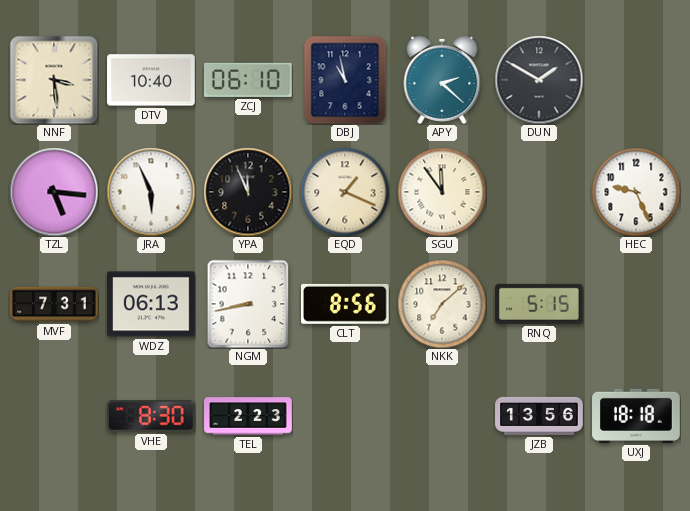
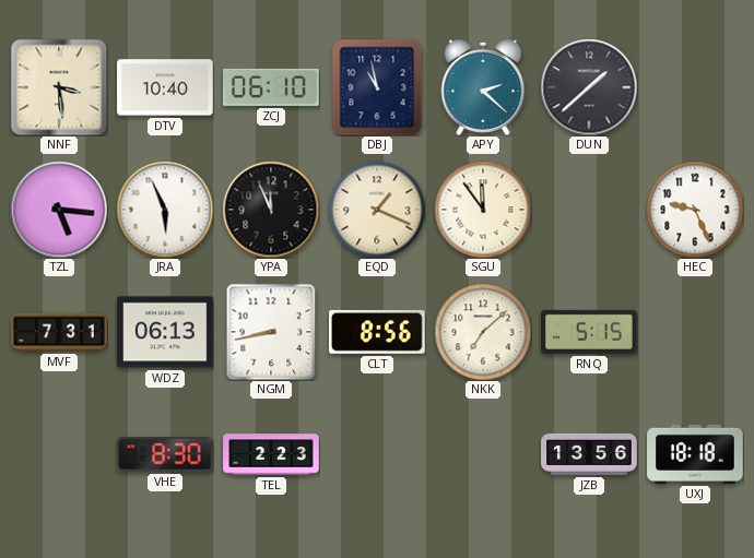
DUN: 1:50 -> 1:38
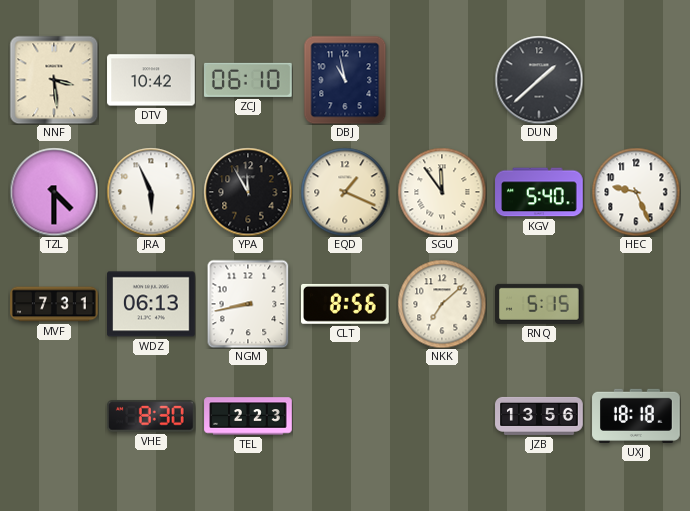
DTV: 10:40 -> 10:42
APY: 2:22 -> none
TZL: 5:16 -> 4:30
YPA: 11:56 -> 11:55
KGV: none -> 5:40
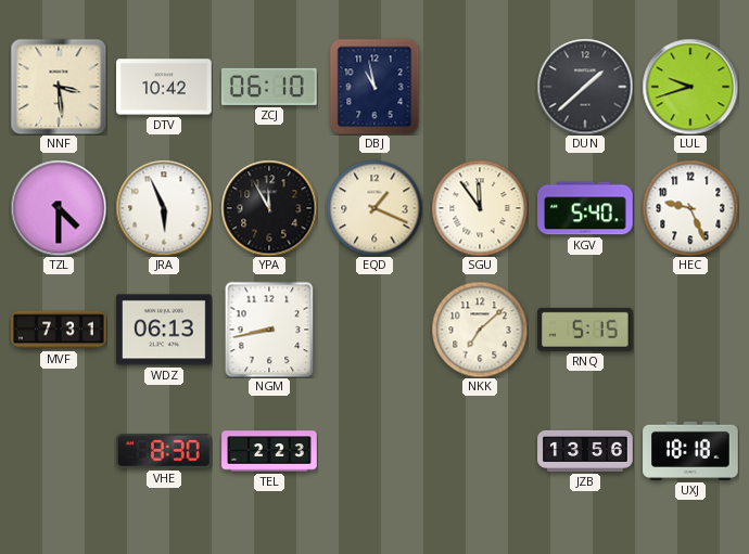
LUL: none -> 9:42
CLT: 8:56 -> none
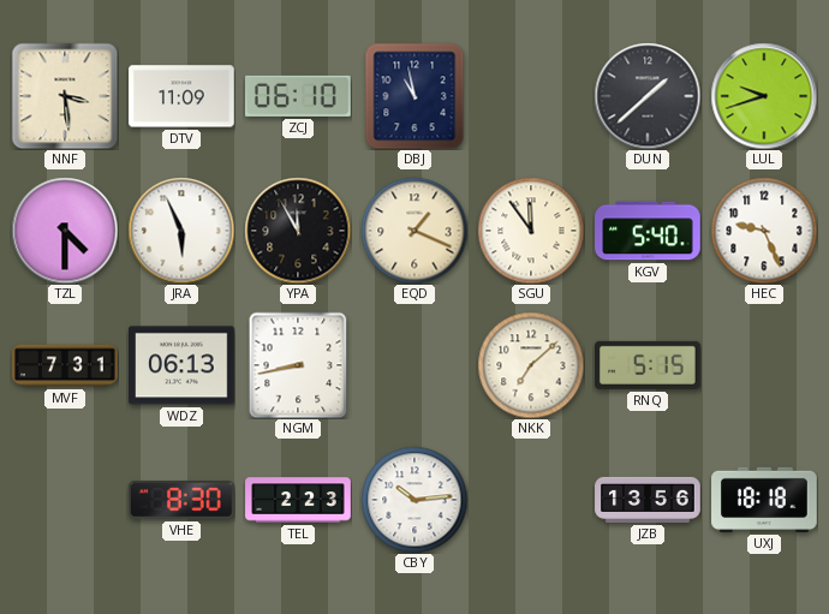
DTV: 10:42 -> 11:09
CBY: none -> 10:14
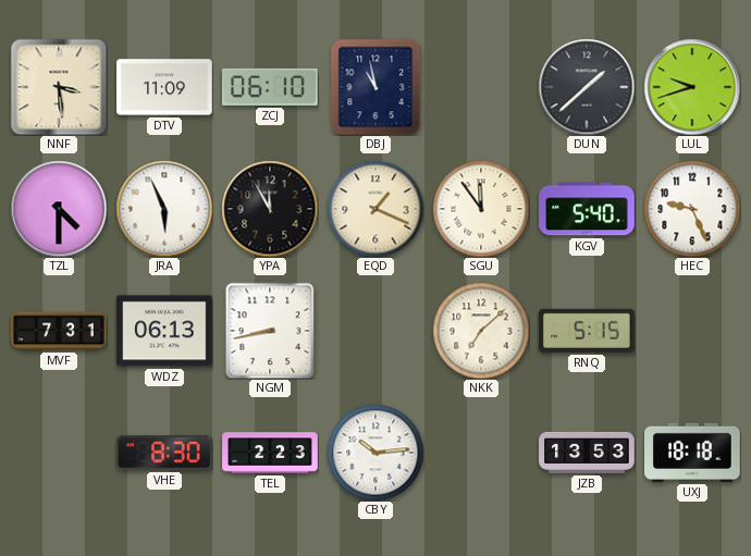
JZB: 13:56 -> 13:53
